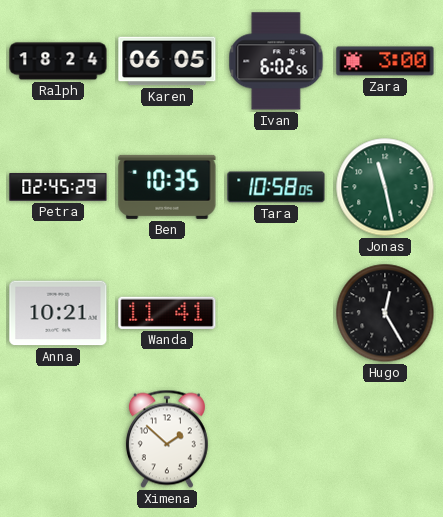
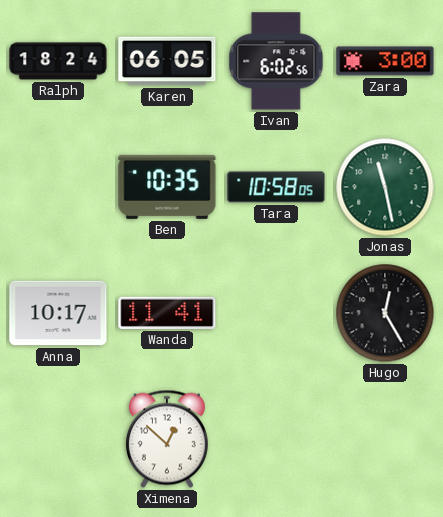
Petra: 02:45 -> none
Anna: 10:21 -> 10:17
Ximena: 1:52 -> 12:52
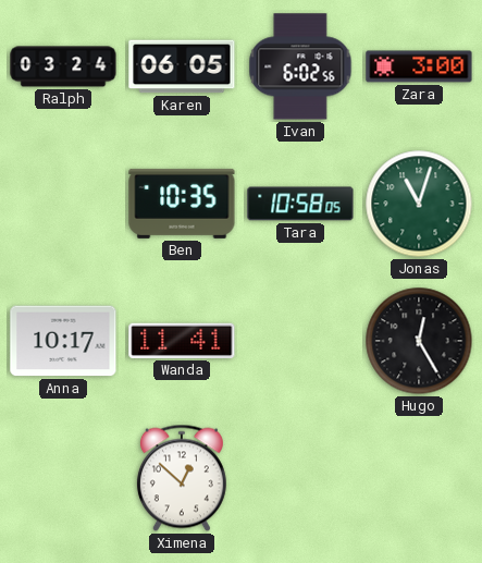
Ralph: 18:24 -> 03:24
Jonas: 11:28 -> 11:03
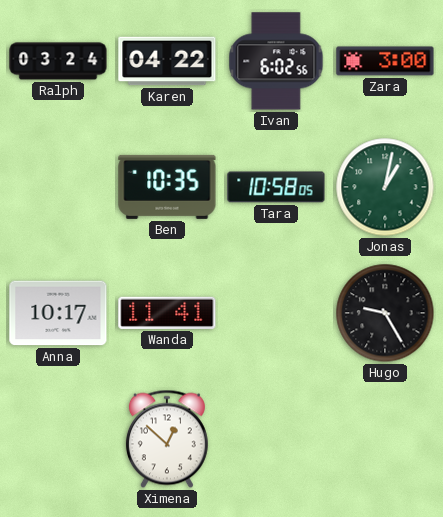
Karen: 06:05 -> 04:22
Jonas: 11:03 -> 1:02
Hugo: 12:25 -> 9:25
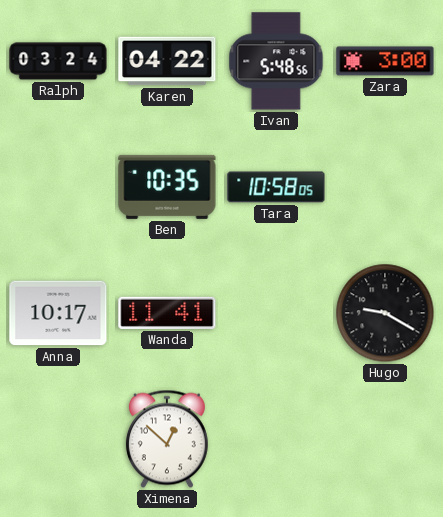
Ivan: 6:02 -> 5:48
Jonas: 1:02 -> none
Hugo: 9:25 -> 9:20
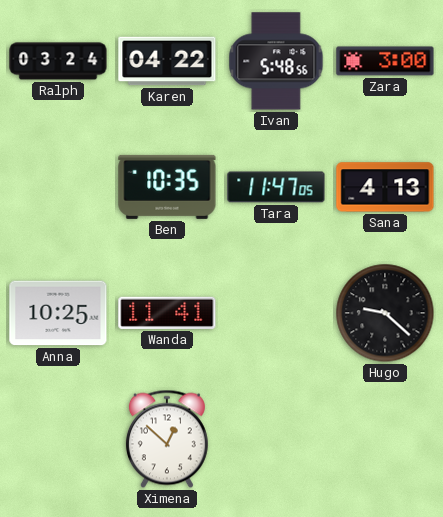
Tara: 10:58 -> 11:47
Sana: none -> 4:13
Anna: 10:17 -> 10:25
Hugo: 9:20 -> 9:22
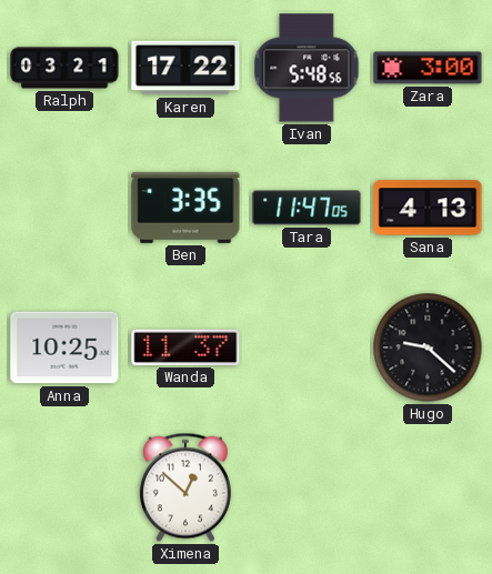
Ralph: 03:24 -> 03:21
Karen: 04:22 -> 17:22
Ben: 10:35 -> 3:35
Wanda: 11:41 -> 11:37
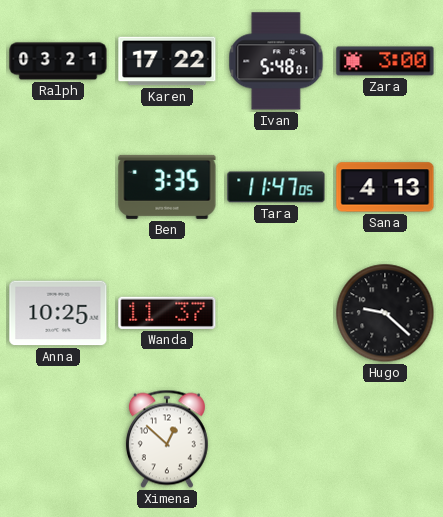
Ivan: 5:48:56 -> 5:48:01
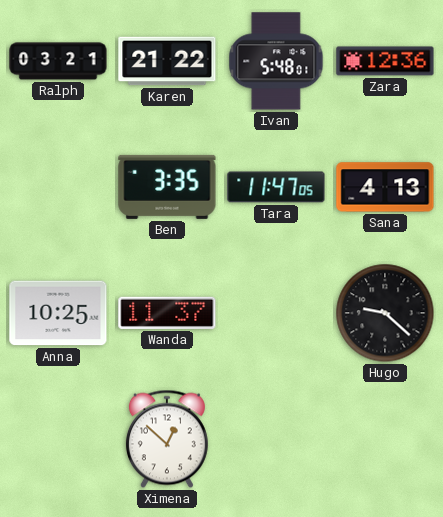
Karen: 17:22 -> 21:22
Zara: 3:00 -> 12:36
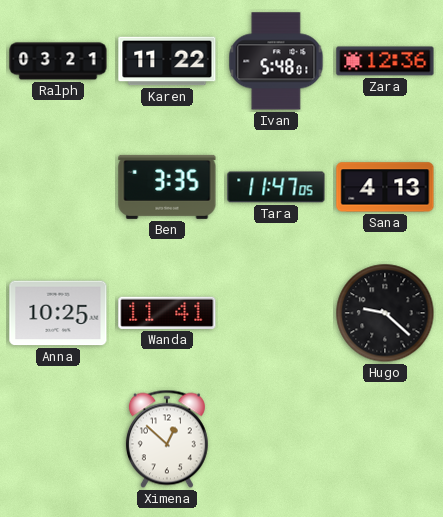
Karen: 21:22 -> 11:22
Wanda: 11:37 -> 11:41
